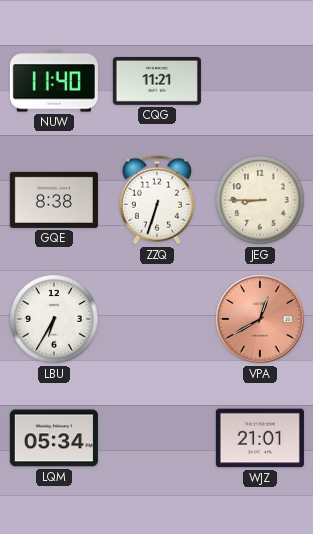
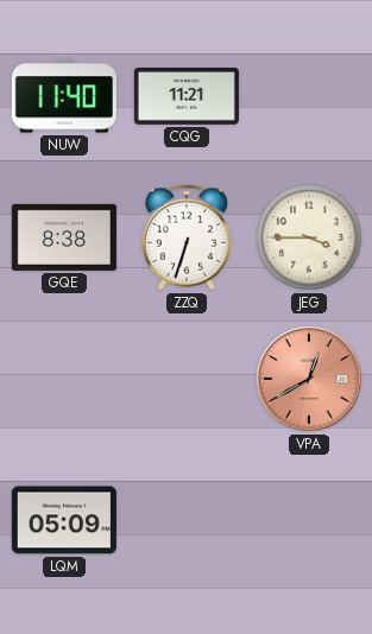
JEG: 8:45 -> 3:45
LBU: 6:35 -> none
LQM: 05:34 -> 05:09
WJZ: 21:01 -> none
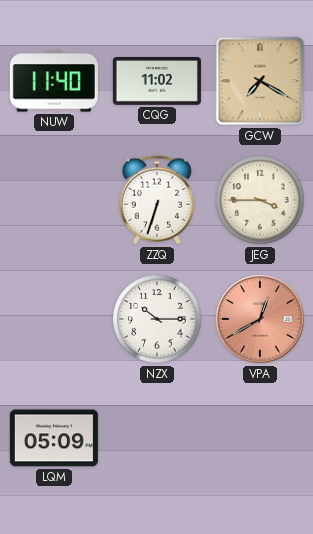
CQG: 11:21 -> 11:02
GCW: none -> 7:20
GQE: 8:38 -> none
NZX: none -> 10:15
